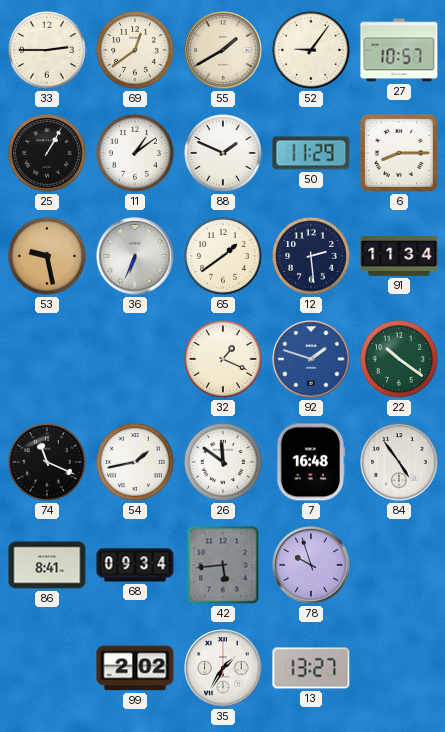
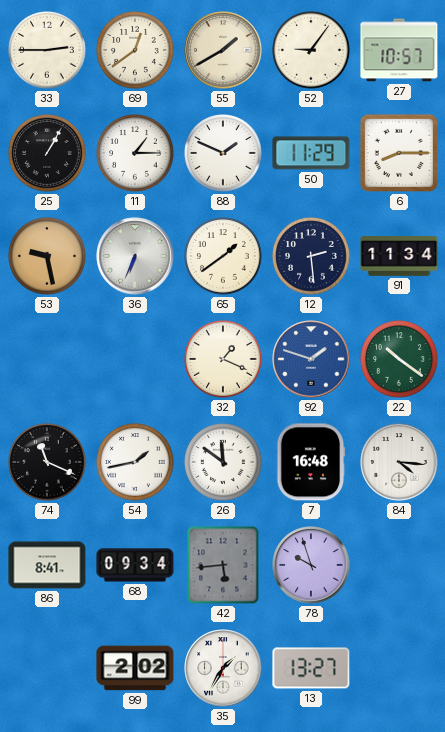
11: 1:09 -> 1:15
84: 4:54 -> 4:16
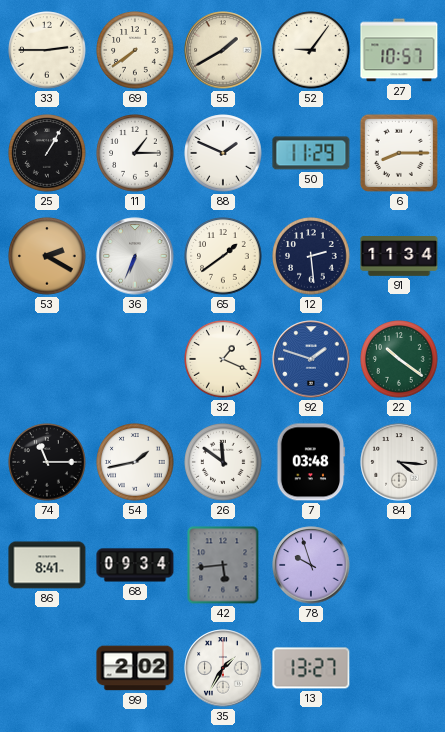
69: 12:39 -> 7:39
53: 9:28 -> 2:20
74: 11:19 -> 11:15
7: 16:48 -> 03:48
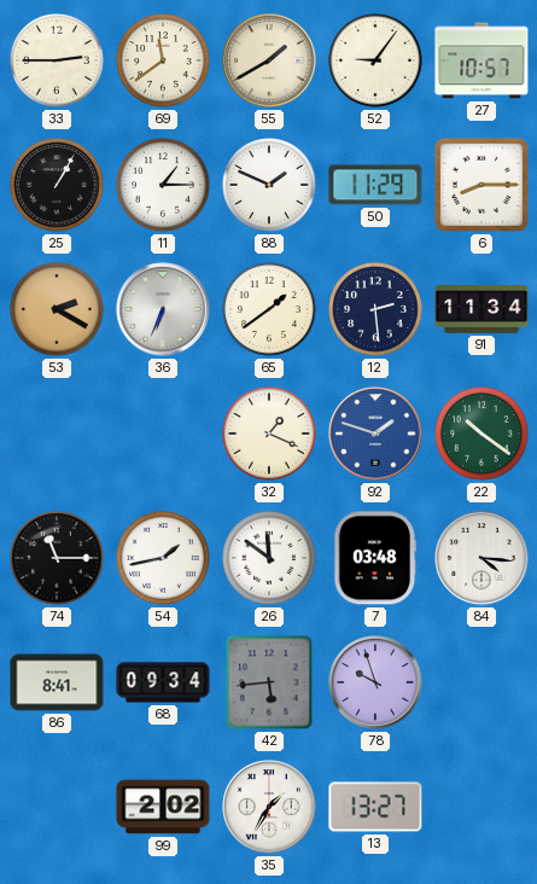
69: 7:39 -> 11:39
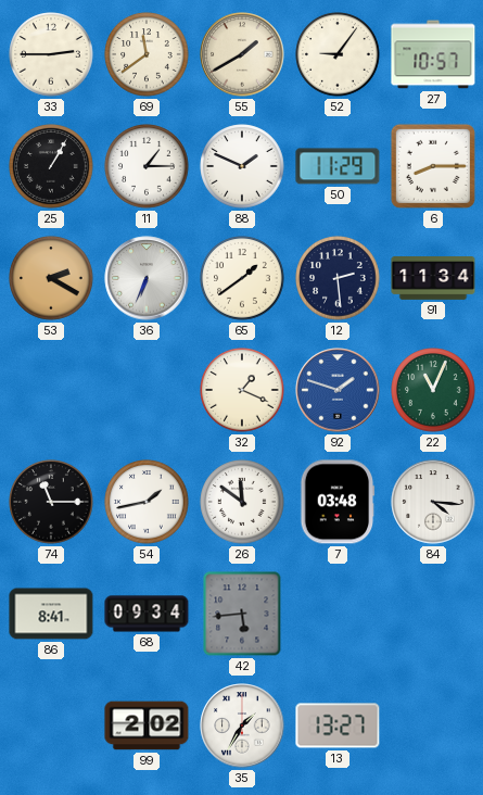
22: 10:21 -> 11:04
78: 9:57 -> none
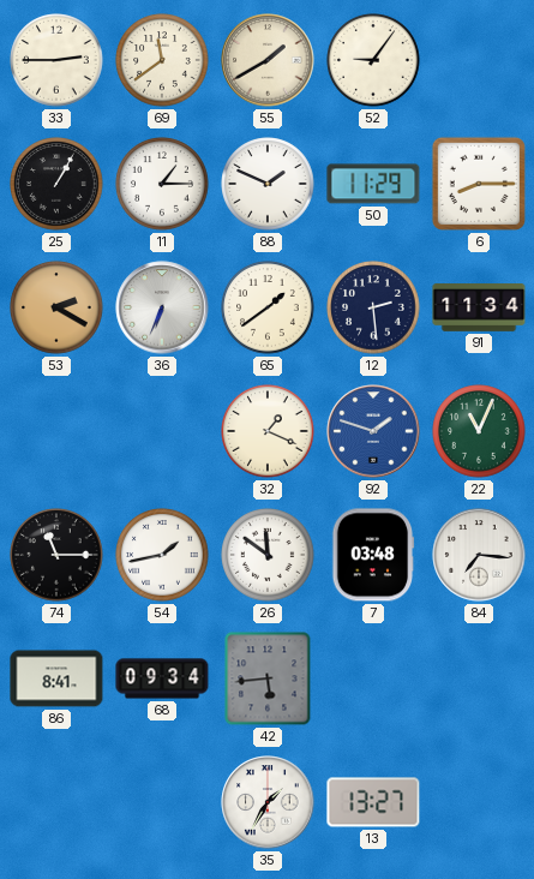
27: 10:57 -> none
84: 4:16 -> 7:16
99: 2:02 -> none
